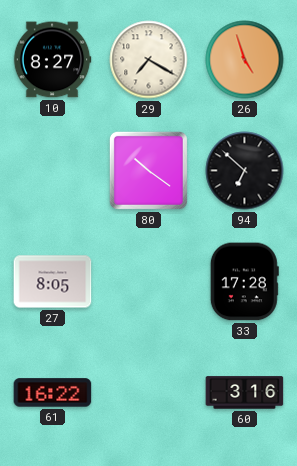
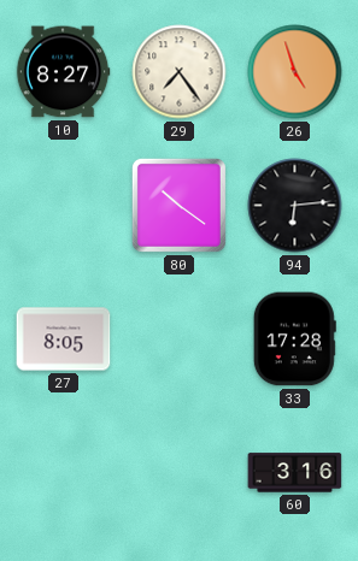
29: 7:20 -> 7:24
94: 6:52 -> 6:14
61: 16:22 -> none
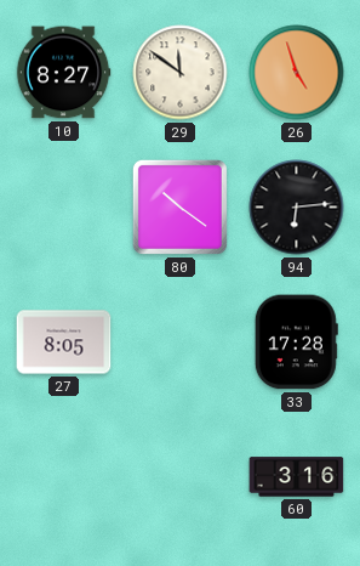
29: 7:24 -> 11:51
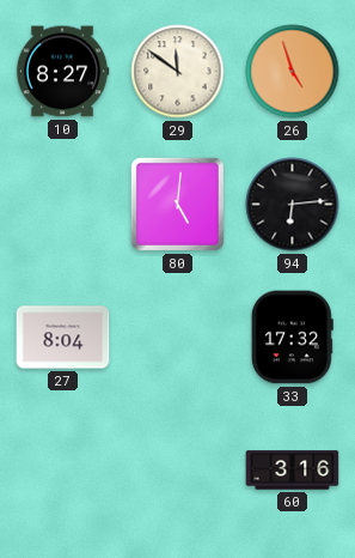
80: 10:21 -> 5:01
27: 8:05 -> 8:04
33: 17:28 -> 17:32
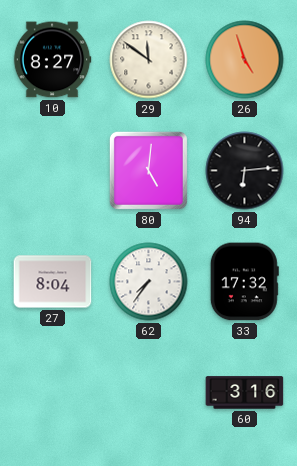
62: none -> 7:36
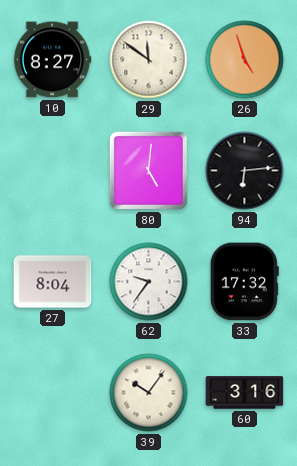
62: 7:36 -> 9:36
39: none -> 10:06
